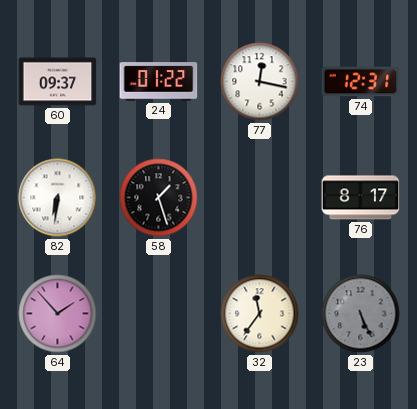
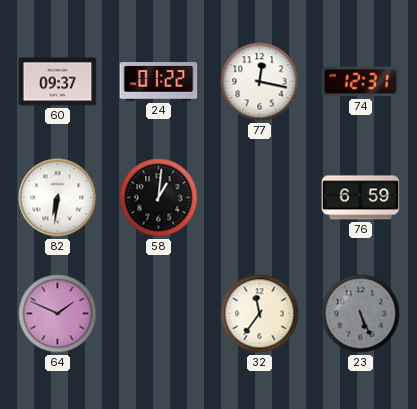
58: 1:27 -> 1:01
76: 8:17 -> 6:59
64: 1:53 -> 1:49
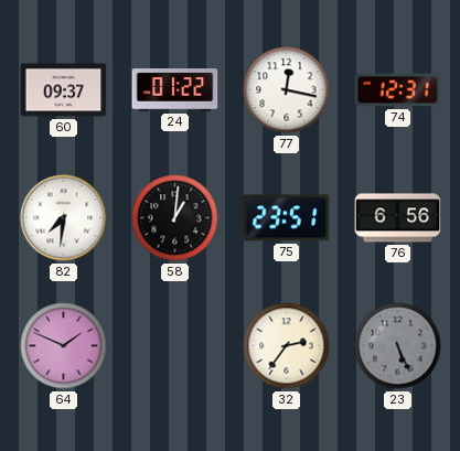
82: 6:31 -> 7:31
75: none -> 23:51
76: 6:59 -> 6:56
32: 11:36 -> 2:36
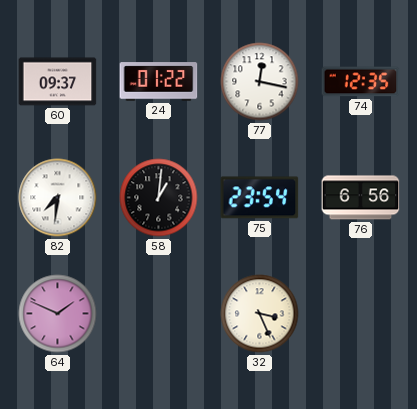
74: 12:31 -> 12:35
75: 23:51 -> 23:54
32: 2:36 -> 3:26
23: 5:26 -> none
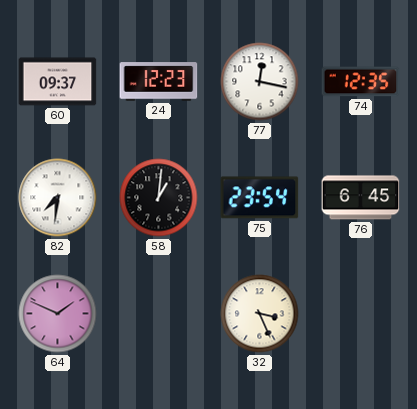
24: 01:22 -> 12:23
76: 6:56 -> 6:45
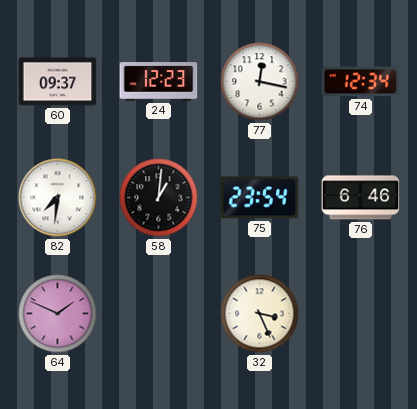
74: 12:35 -> 12:34
76: 6:45 -> 6:46
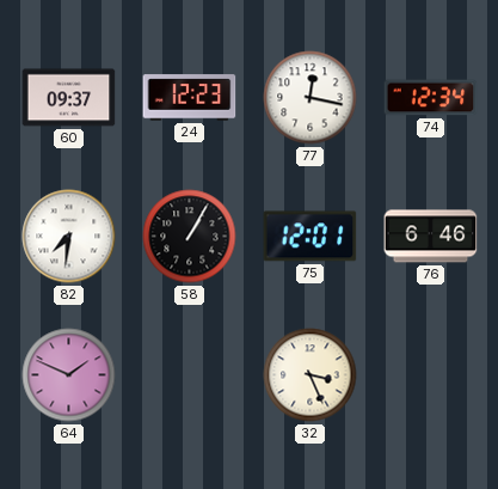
58: 1:01 -> 1:05
75: 23:54 -> 12:01
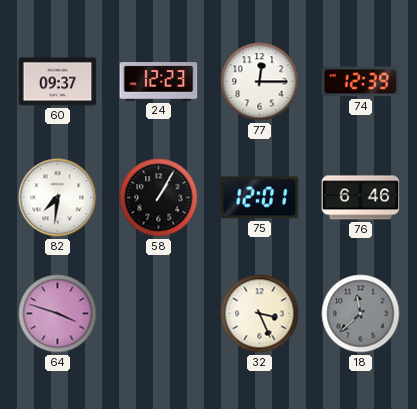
77: 12:17 -> 12:15
74: 12:34 -> 12:39
64: 1:49 -> 3:48
18: none -> 11:38
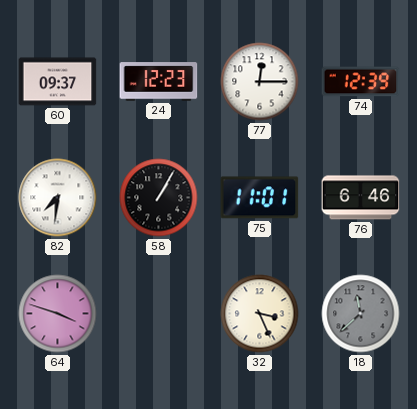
75: 12:01 -> 11:01
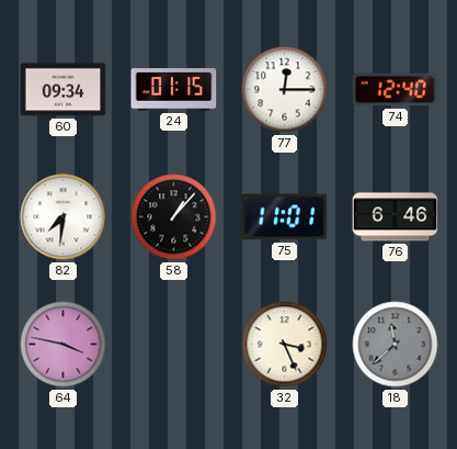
60: 09:37 -> 09:34
24: 12:23 -> 01:15
74: 12:39 -> 12:40
58: 1:05 -> 1:07
64: 3:48 -> 3:47
